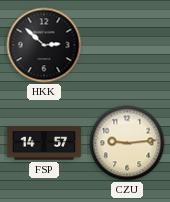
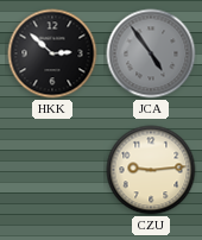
JCA: none -> 4:54
FSP: 14:57 -> none
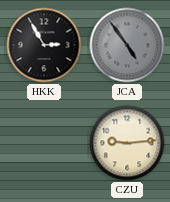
HKK: 2:52 -> 2:55
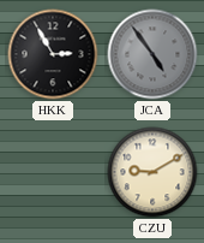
CZU: 9:14 -> 9:10
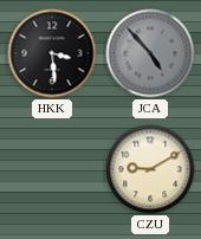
HKK: 2:55 -> 3:29
JCA: 4:54 -> 4:53
